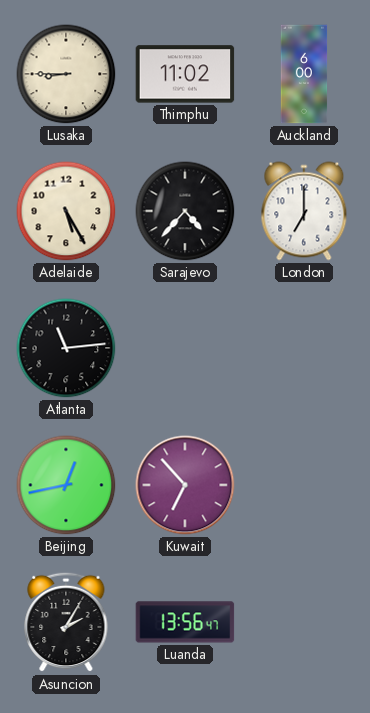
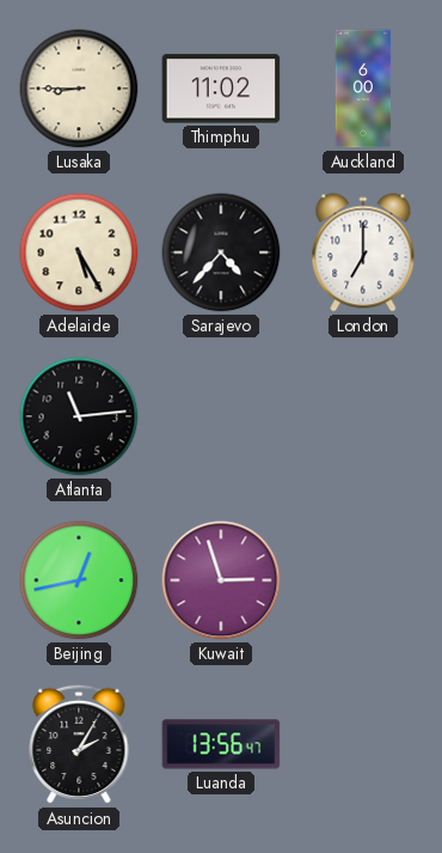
Kuwait: 6:53 -> 2:57
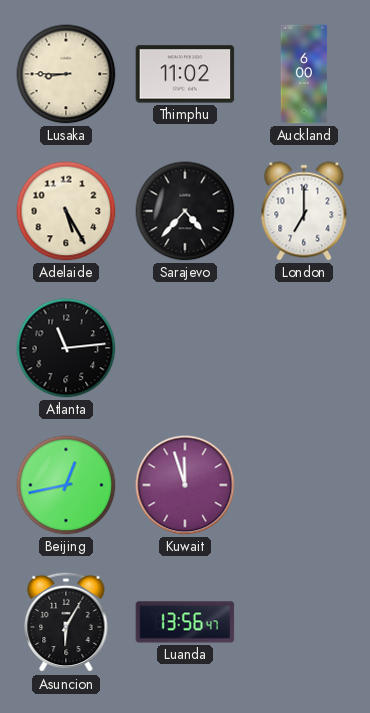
Kuwait: 2:57 -> 11:57
Asuncion: 2:05 -> 6:05
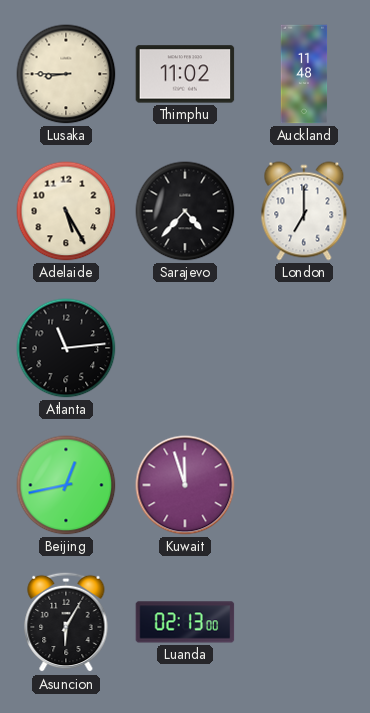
Auckland: 6:00 -> 11:48
Luanda: 13:56 -> 02:13
